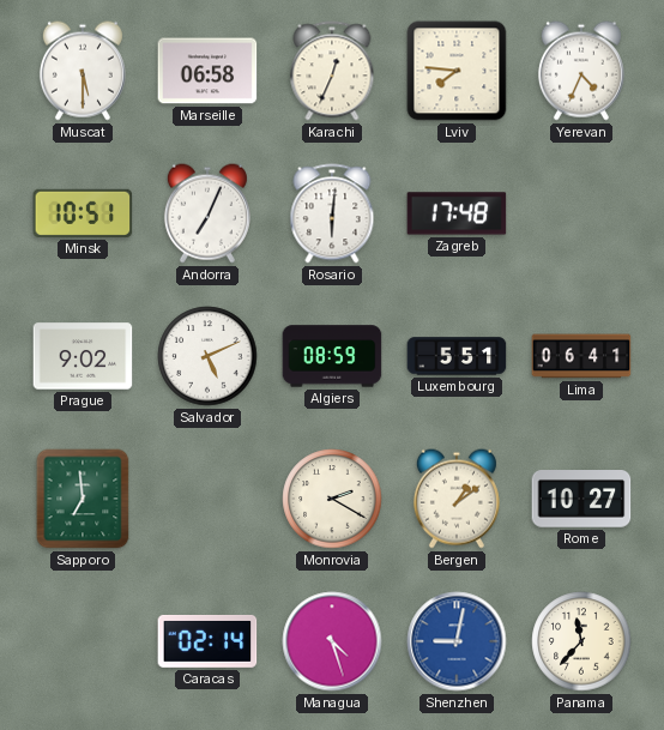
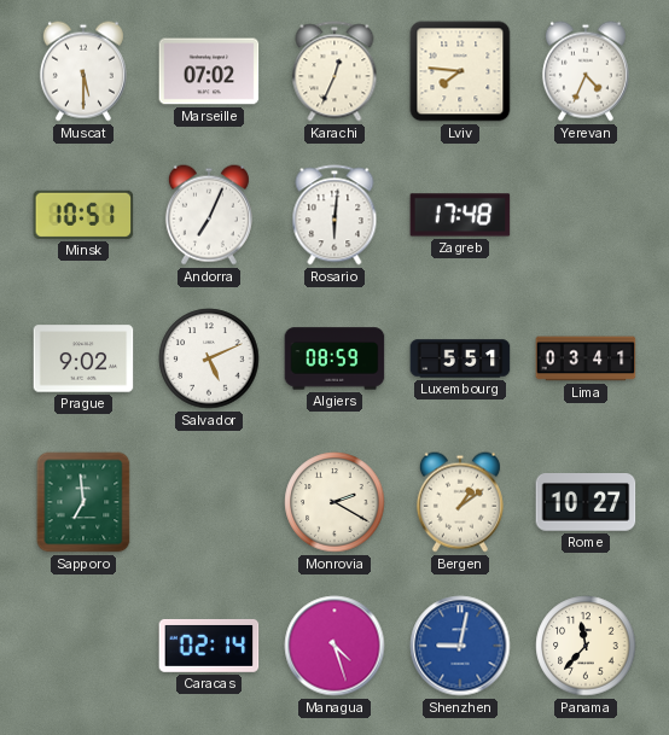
Marseille: 06:58 -> 07:02
Lima: 06:41 -> 03:41
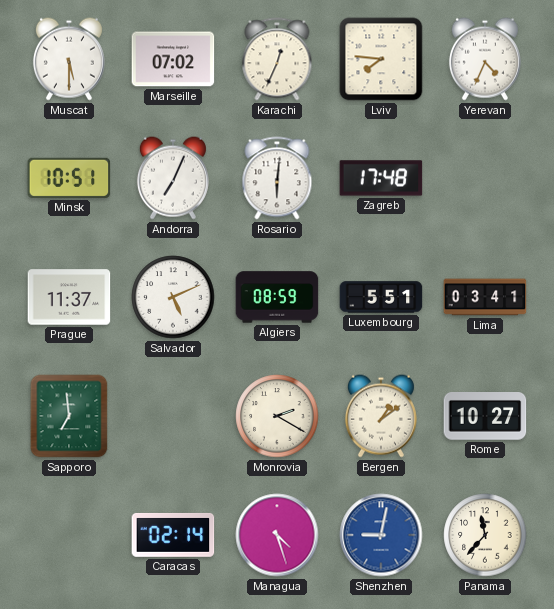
Prague: 9:02 -> 11:37
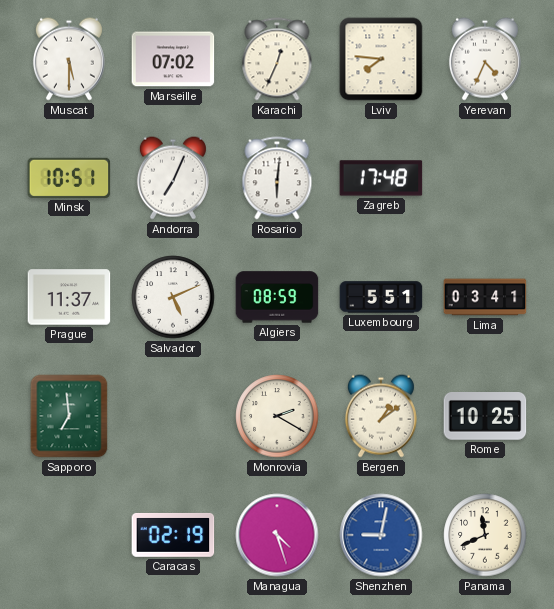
Rome: 10:27 -> 10:25
Caracas: 02:14 -> 02:19
Panama: 11:37 -> 11:41
